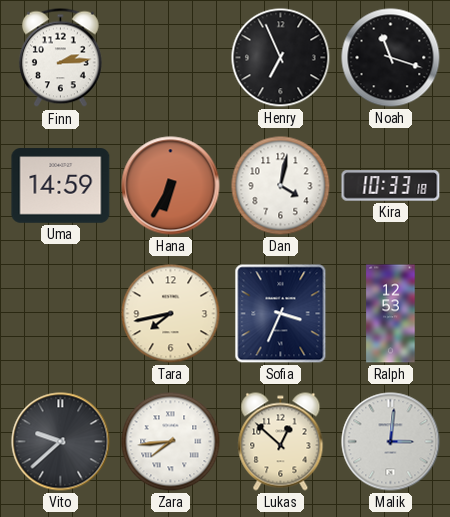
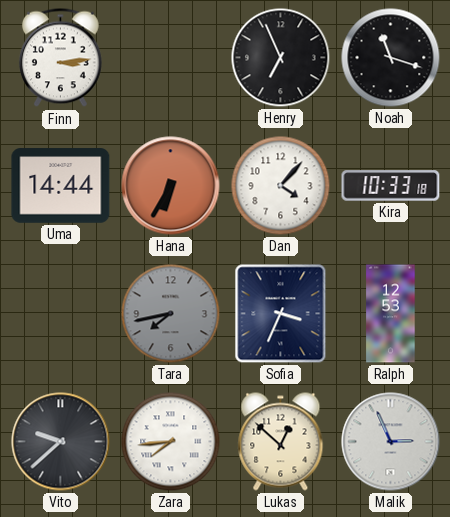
Finn: 2:14 -> 3:14
Uma: 14:59 -> 14:44
Dan: 4:02 -> 4:07
Tara dial: cream -> grey
Malik: 3:01 -> 2:56
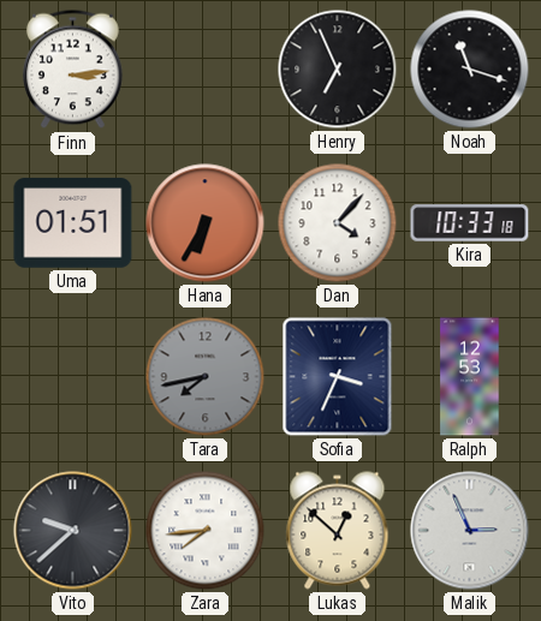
Uma: 14:44 -> 01:51
